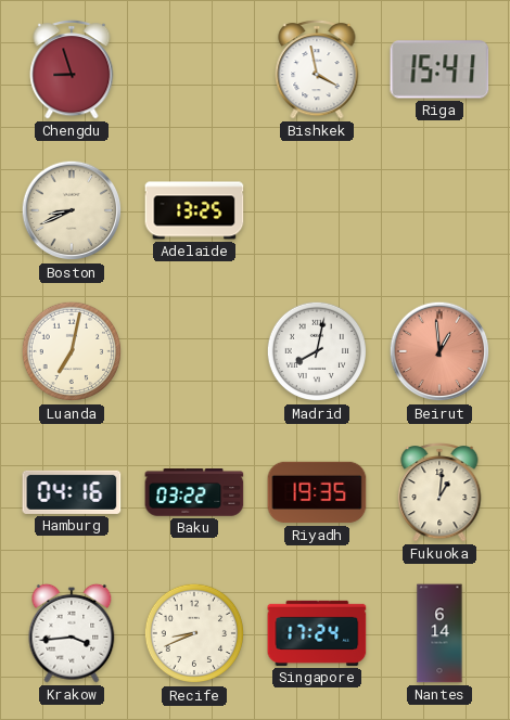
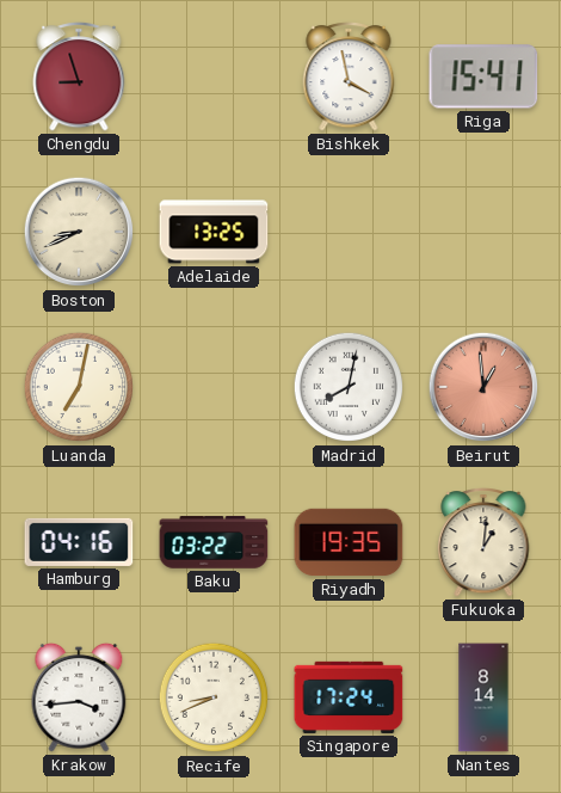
Nantes: 6:14 -> 8:14
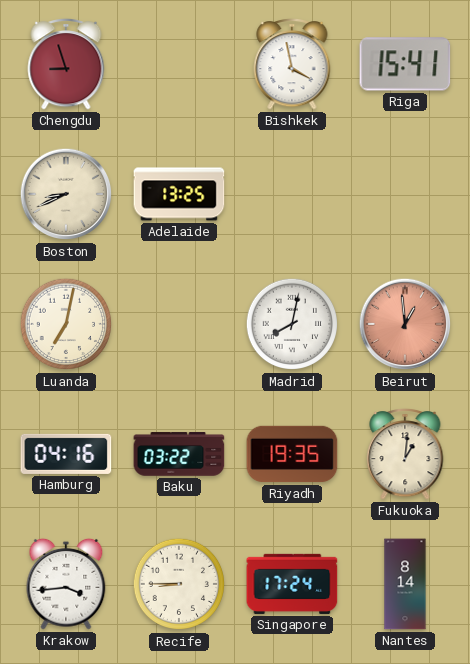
Recife: 8:41 -> 8:45
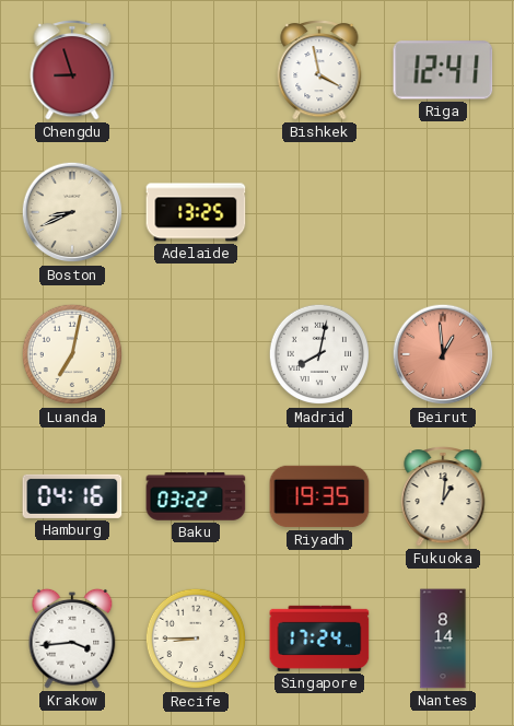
Riga: 15:41 -> 12:41
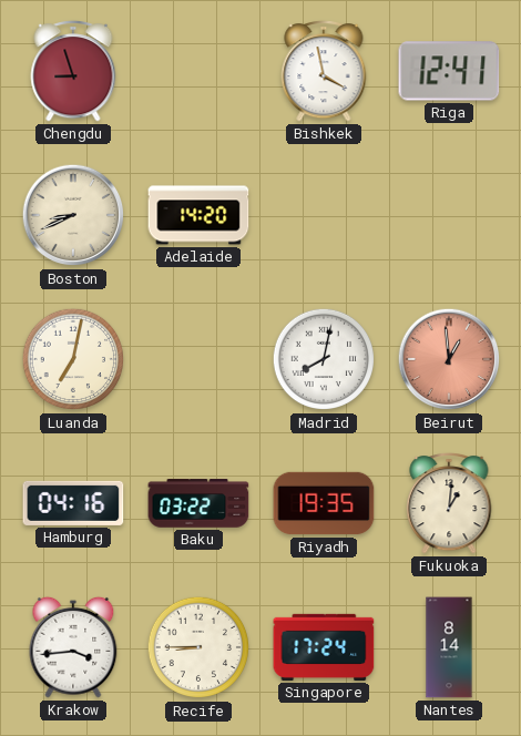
Adelaide: 13:25 -> 14:20
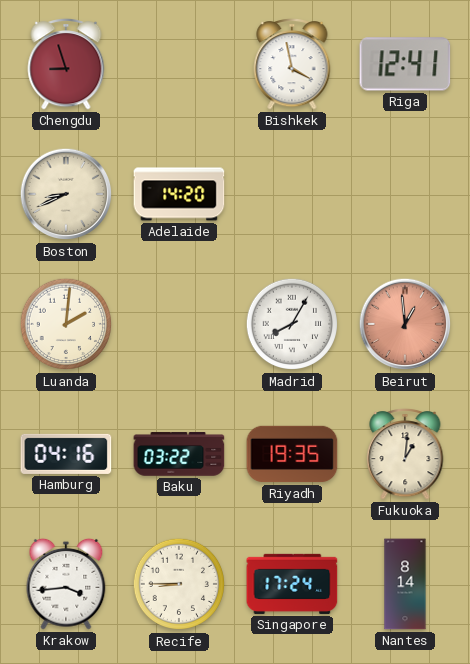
Luanda: 7:02 -> 2:01
Madrid: 8:02 -> 8:05
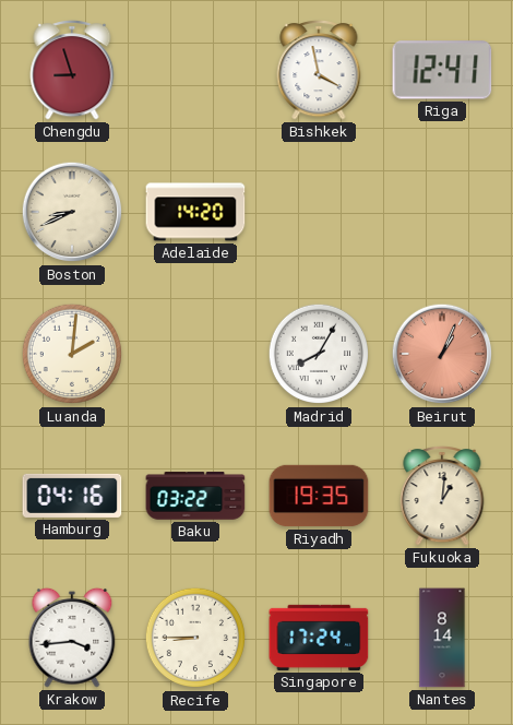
Beirut: 12:59 -> 1:04
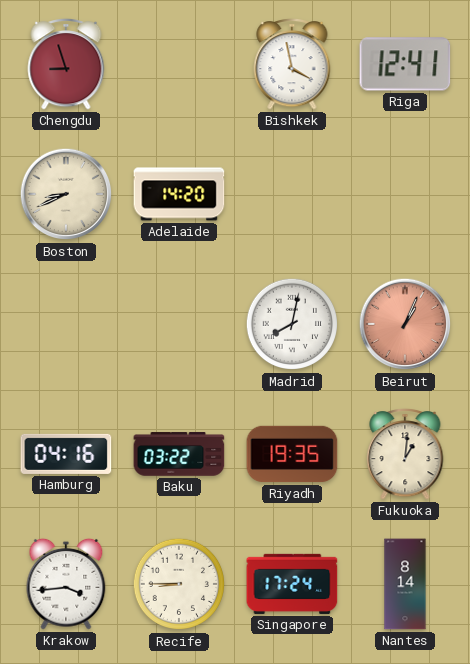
Luanda: 2:01 -> none
Madrid: 8:05 -> 8:02
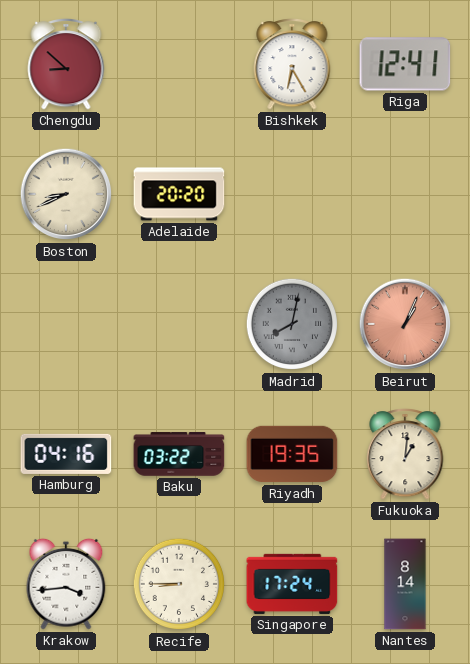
Chengdu: 8:57 -> 8:52
Bishkek: 3:58 -> 6:25
Adelaide: 14:20 -> 20:20
Madrid dial: white -> grey
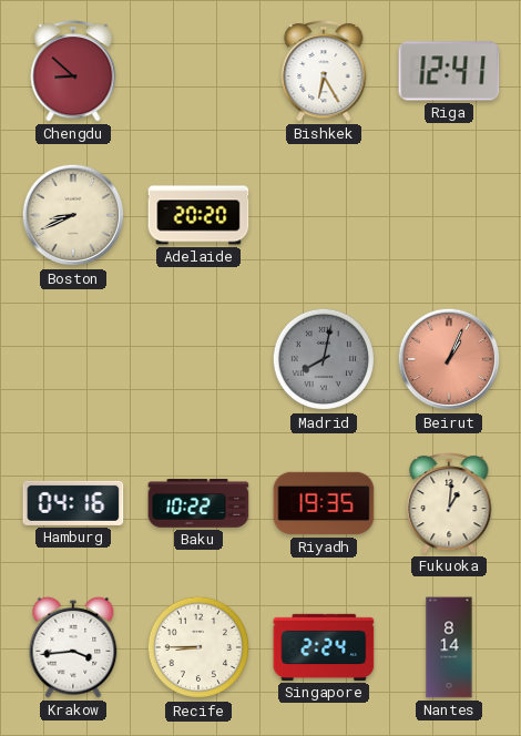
Baku: 03:22 -> 10:22
Singapore: 17:24 -> 2:24
